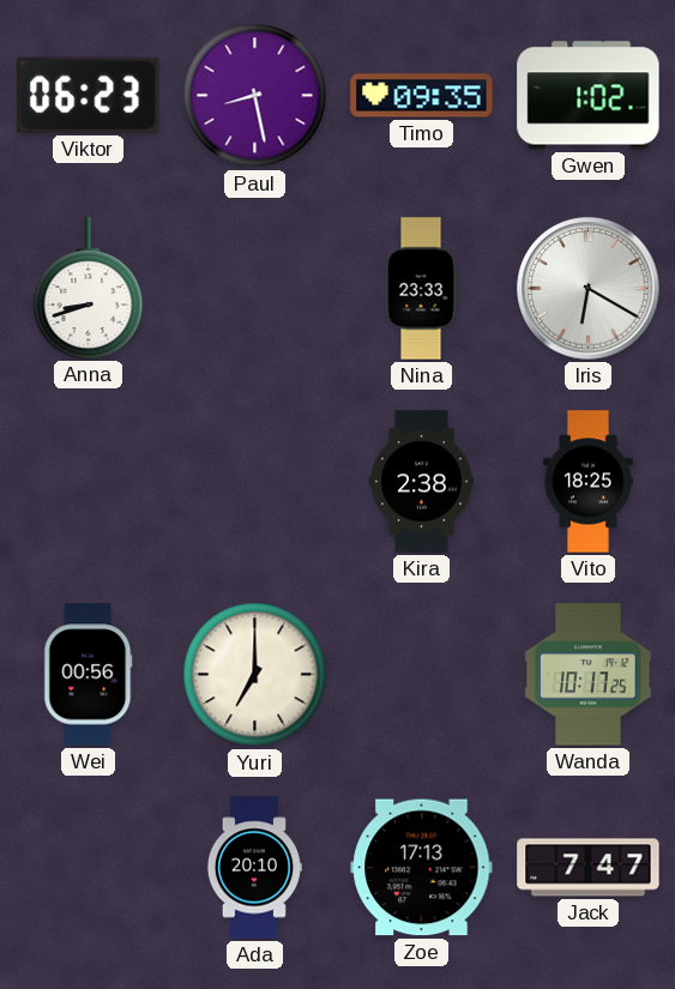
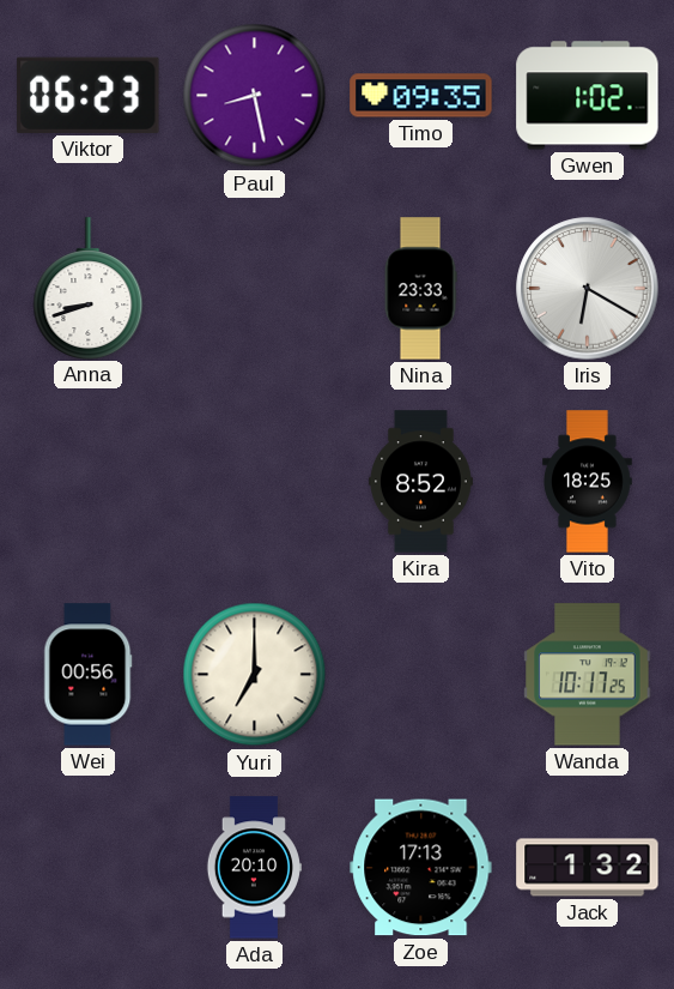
Kira: 2:38 -> 8:52
Jack: 7:47 -> 1:32
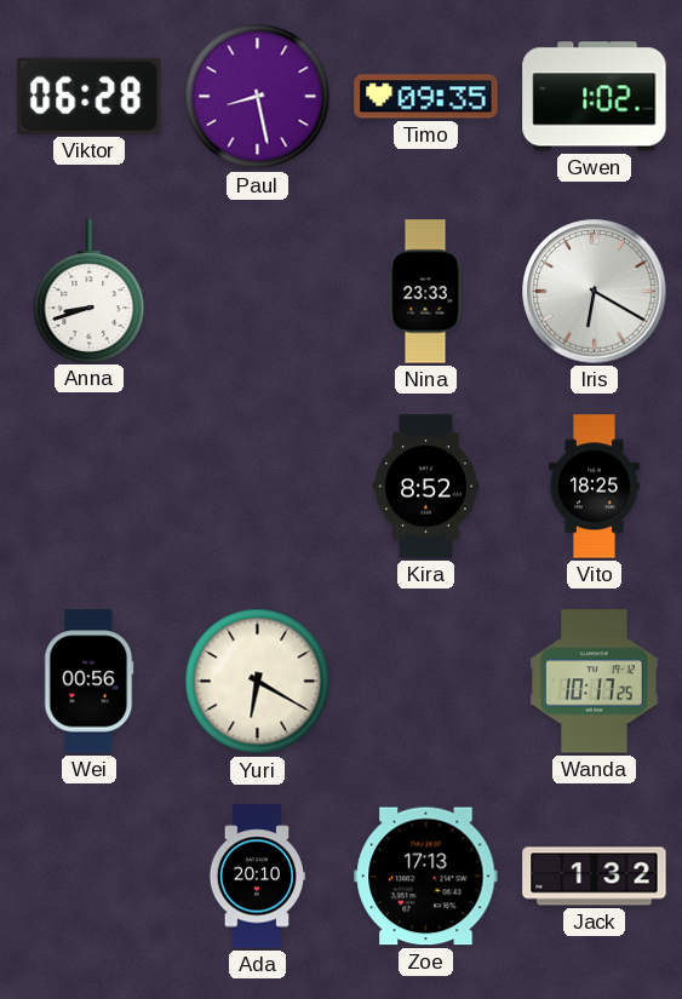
Viktor: 06:23 -> 06:28
Yuri: 7:00 -> 6:20
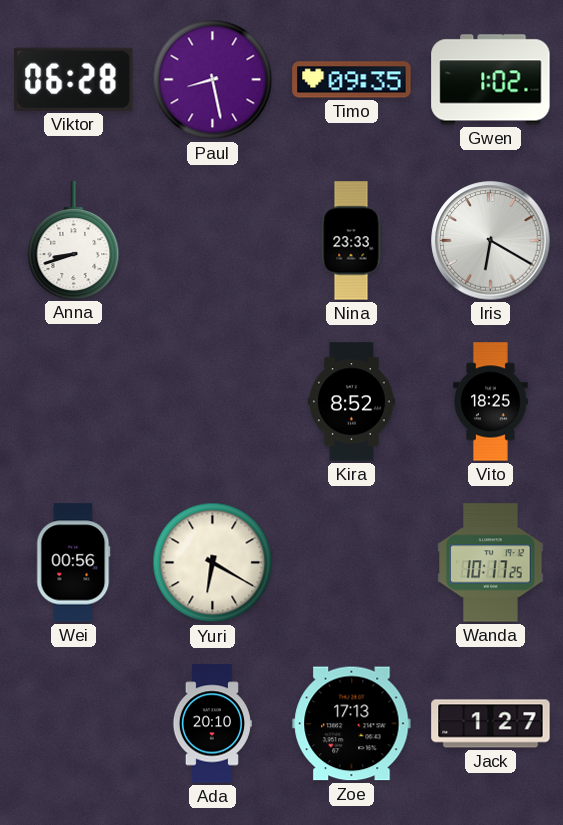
Jack: 1:32 -> 1:27
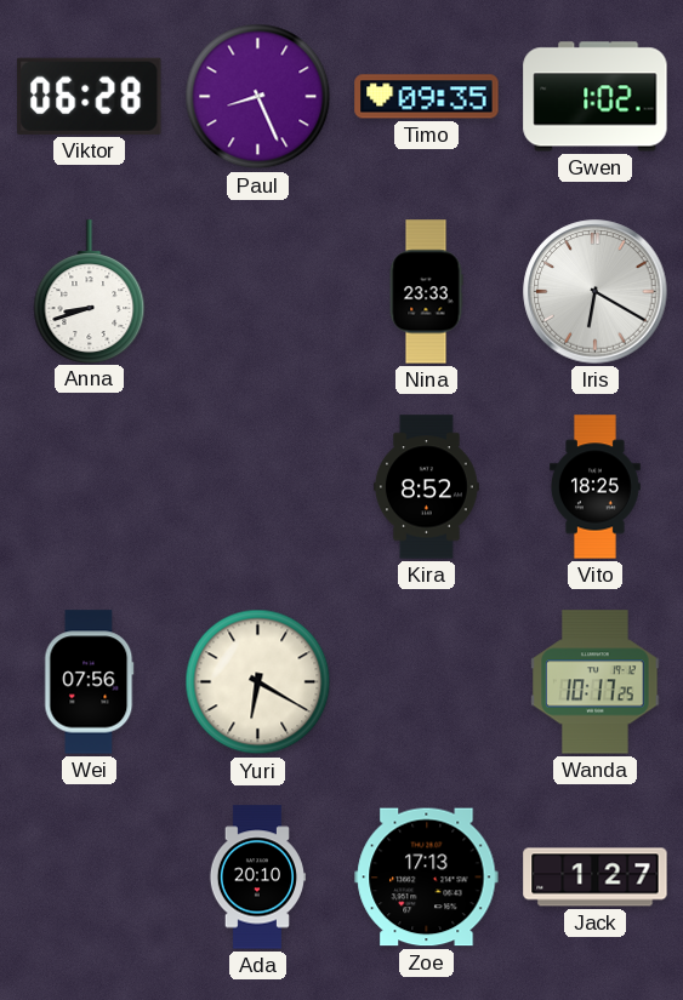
Paul: 8:28 -> 8:26
Wei: 00:56 -> 07:56
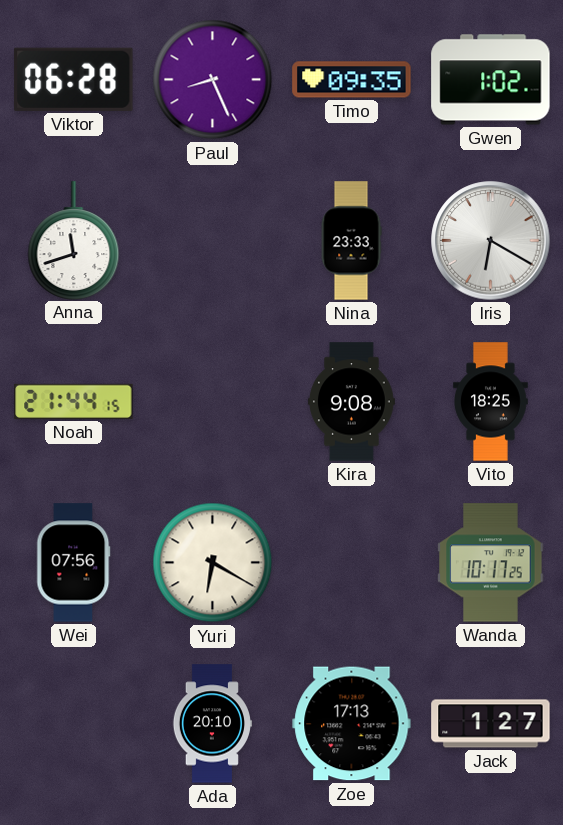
Anna: 8:42 -> 11:42
Noah: none -> 21:44
Kira: 8:52 -> 9:08
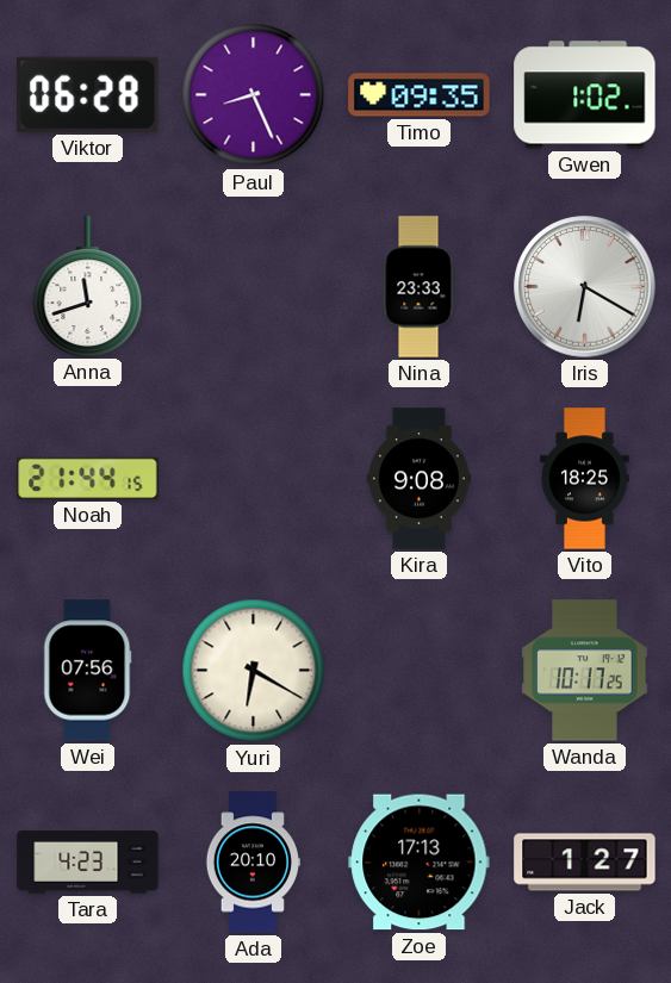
Tara: none -> 4:23
